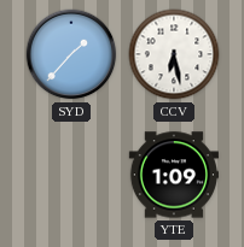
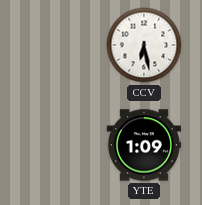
SYD: 1:37 -> none
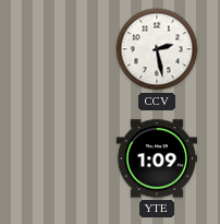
CCV: 6:28 -> 2:28
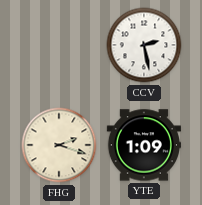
FHG: none -> 2:18
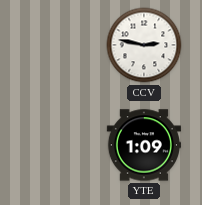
CCV: 2:28 -> 2:47
FHG: 2:18 -> none
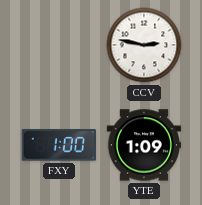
FXY: none -> 1:00
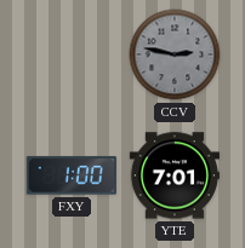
CCV dial: white -> grey
YTE: 1:09 -> 7:01
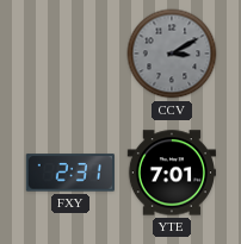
CCV: 2:47 -> 3:10
FXY: 1:00 -> 2:31
